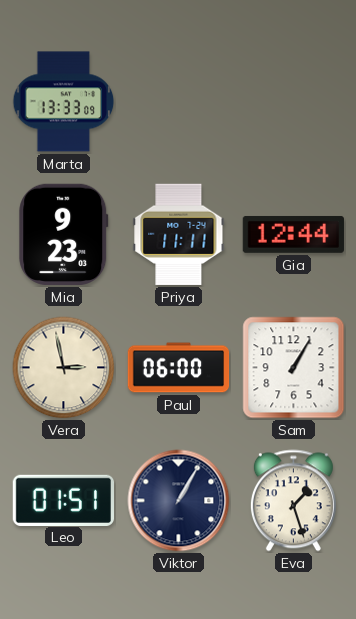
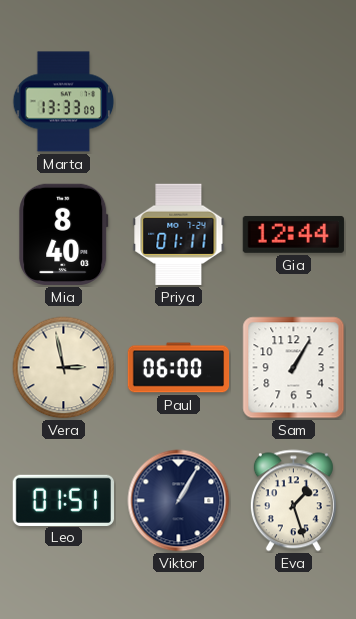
Mia: 9:23 -> 8:40
Priya: 11:11 -> 01:11
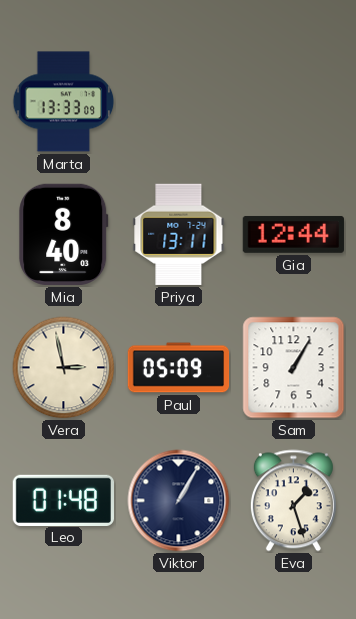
Priya: 01:11 -> 13:11
Paul: 06:00 -> 05:09
Leo: 01:51 -> 01:48
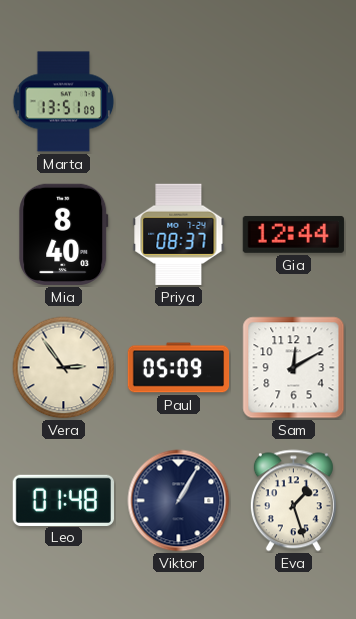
Marta: 13:33 -> 13:51
Priya: 13:11 -> 08:37
Vera: 2:58 -> 2:54
Sam: 1:05 -> 12:10
